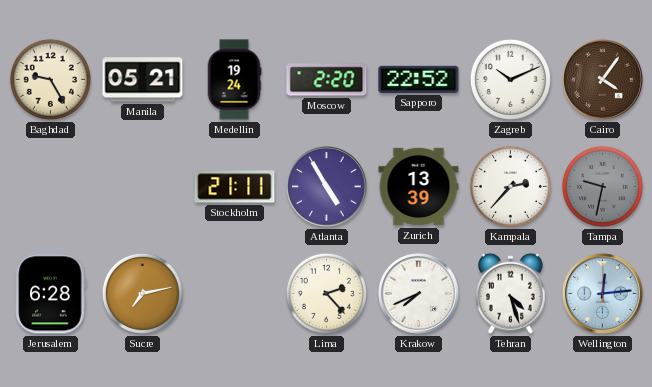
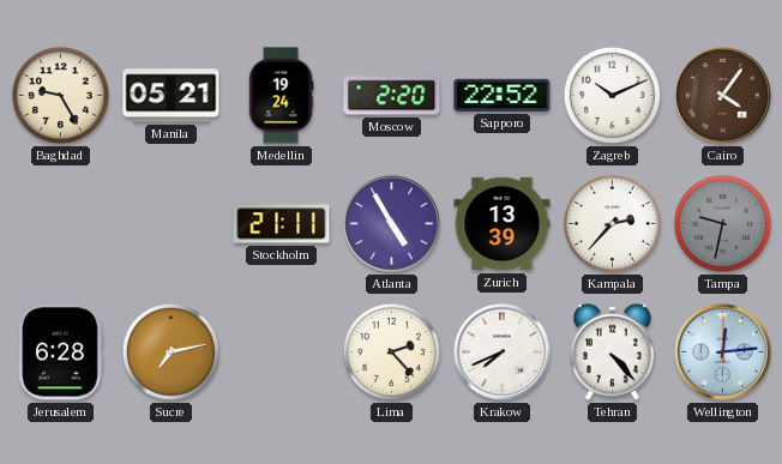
Tehran: 4:27 -> 4:23
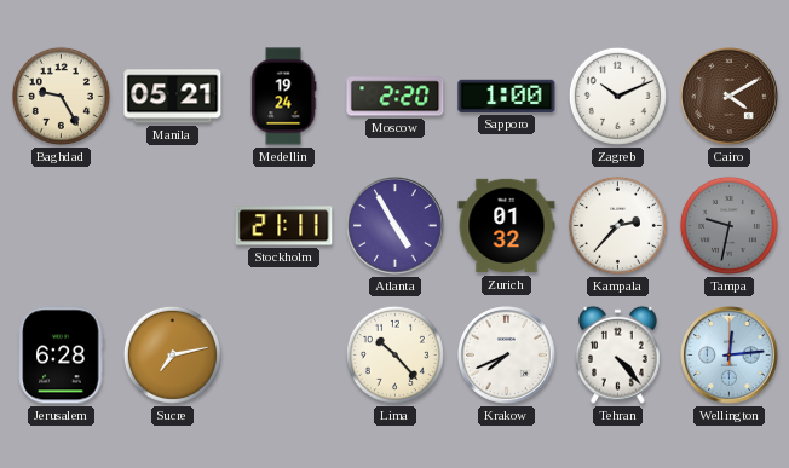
Sapporo: 22:52 -> 1:00
Cairo: 4:06 -> 4:10
Zurich: 13:39 -> 01:32
Lima: 2:23 -> 10:23
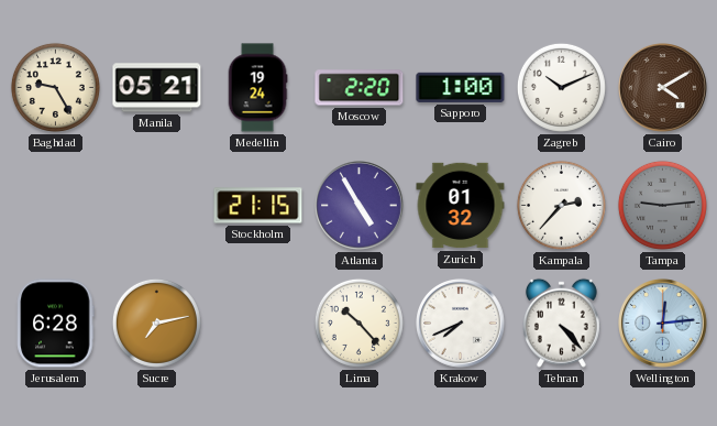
Stockholm: 21:11 -> 21:15
Tampa: 9:32 -> 9:14
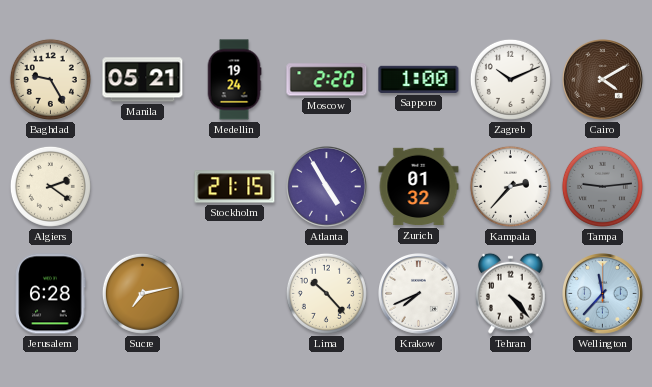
Algiers: none -> 2:21
Wellington: 12:14 -> 11:37
